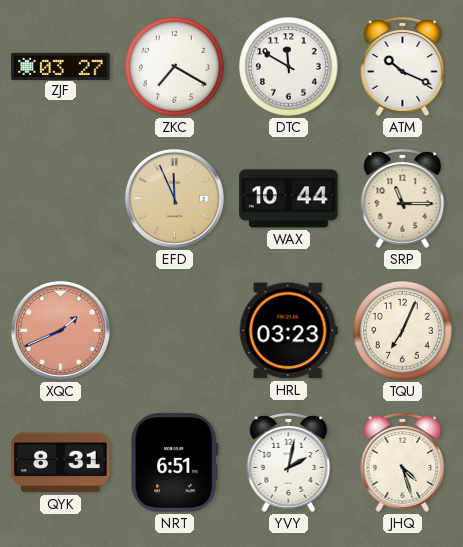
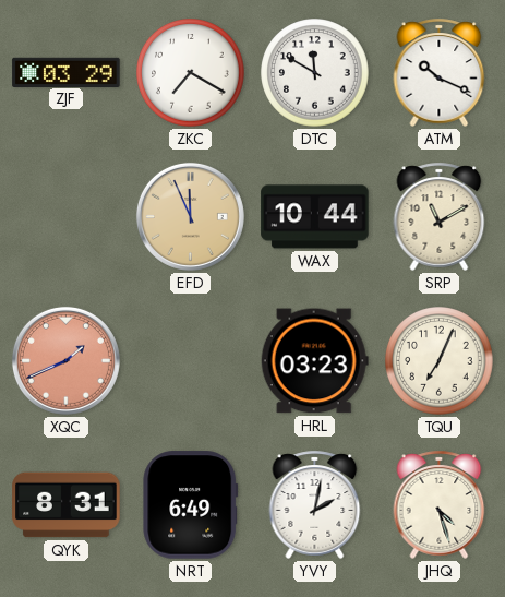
ZJF: 03:27 -> 03:29
SRP: 11:15 -> 11:10
NRT: 6:51 -> 6:49
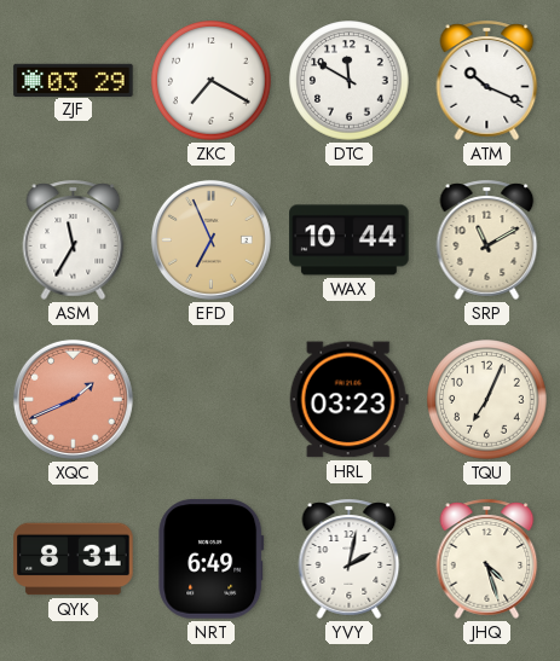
ASM: none -> 11:35
EFD: 11:56 -> 6:56
